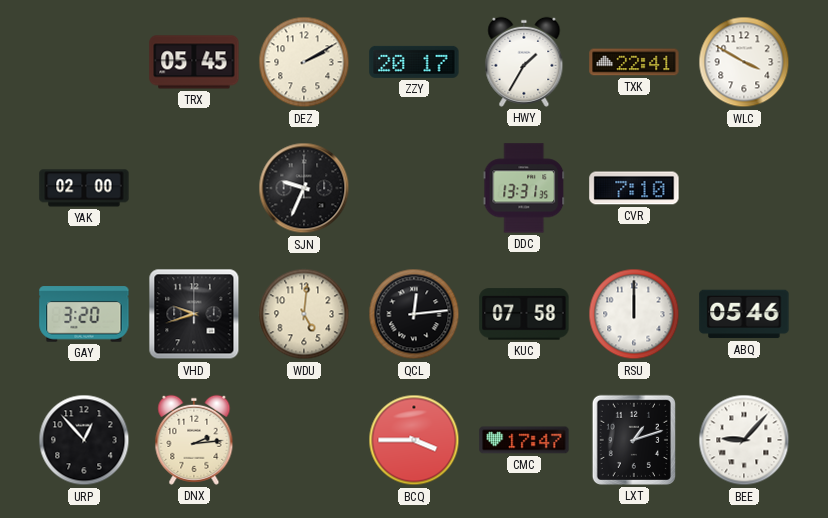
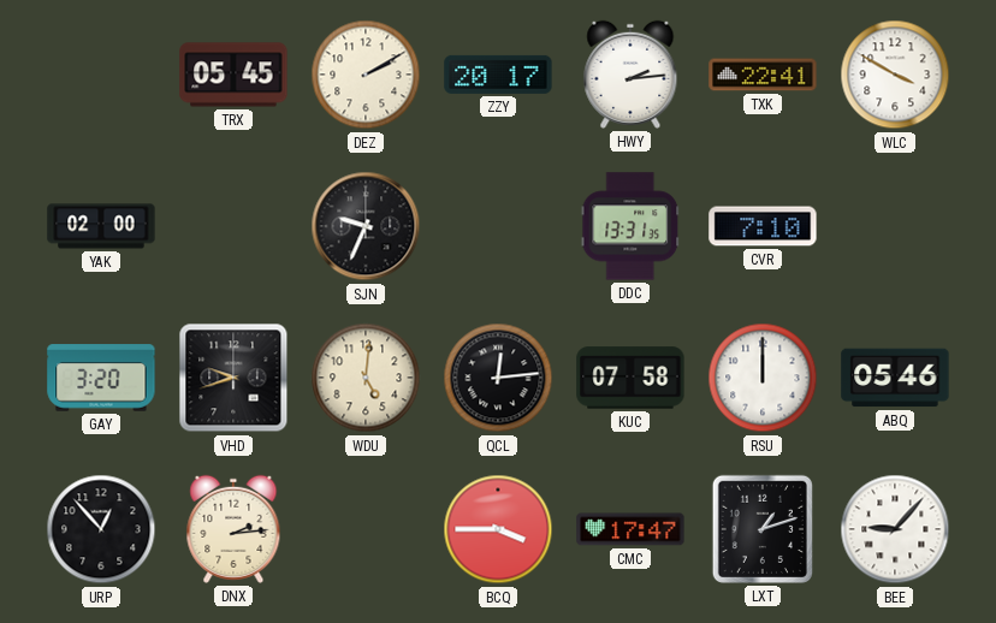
HWY: 1:35 -> 2:14
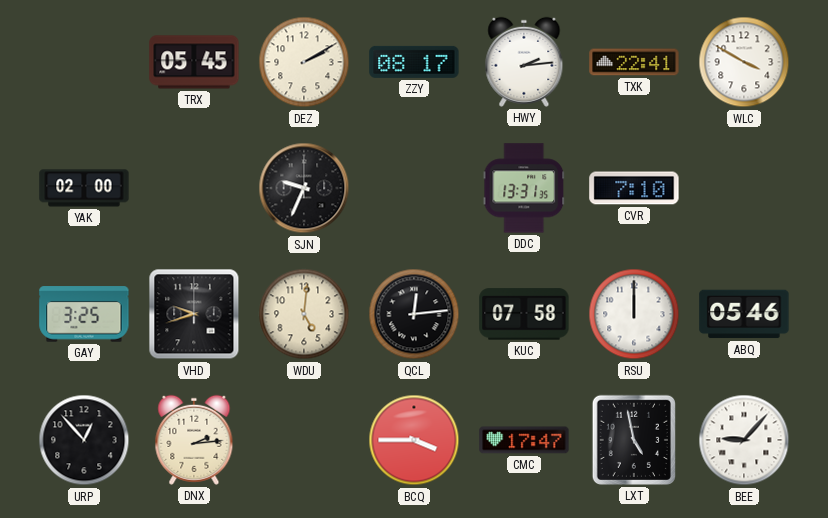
ZZY: 20:17 -> 08:17
GAY: 3:20 -> 3:25
LXT: 1:12 -> 4:58
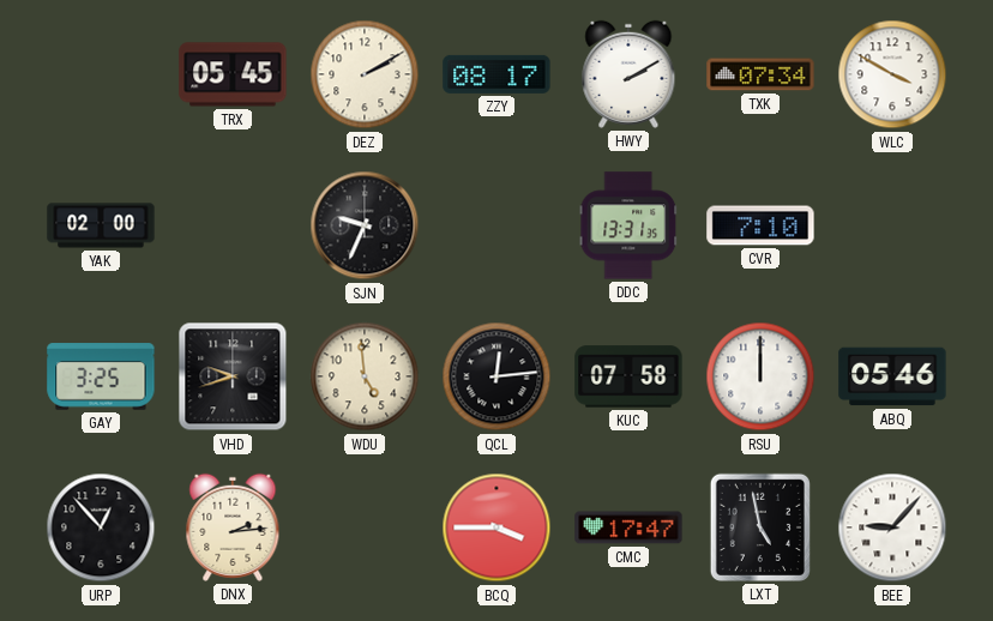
HWY: 2:14 -> 2:10
TXK: 22:41 -> 07:34
WDU: 5:01 -> 4:59
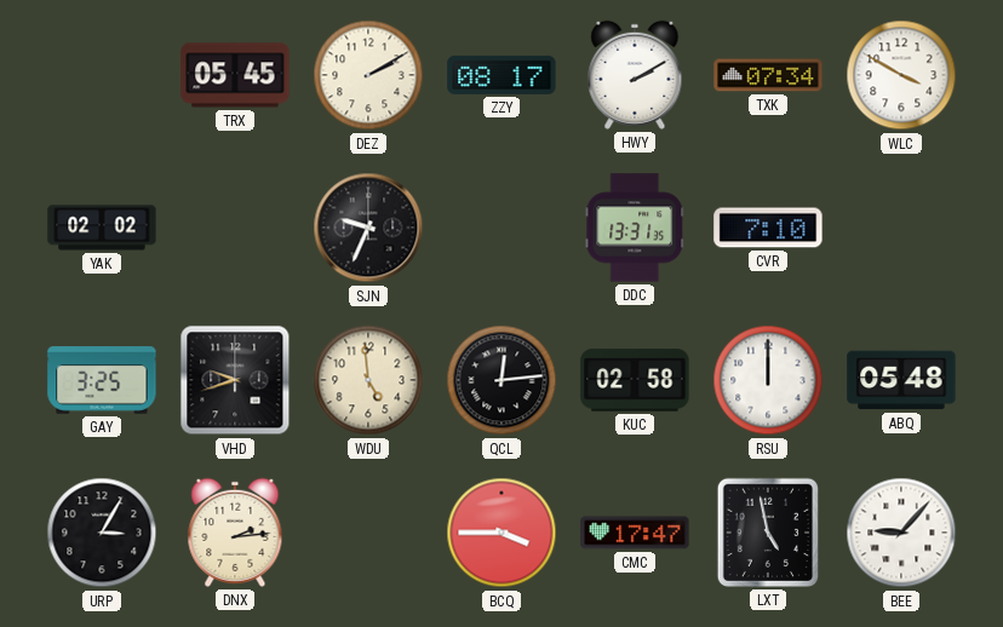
YAK: 02:00 -> 02:02
KUC: 07:58 -> 02:58
ABQ: 05:46 -> 05:48
URP: 12:53 -> 3:05
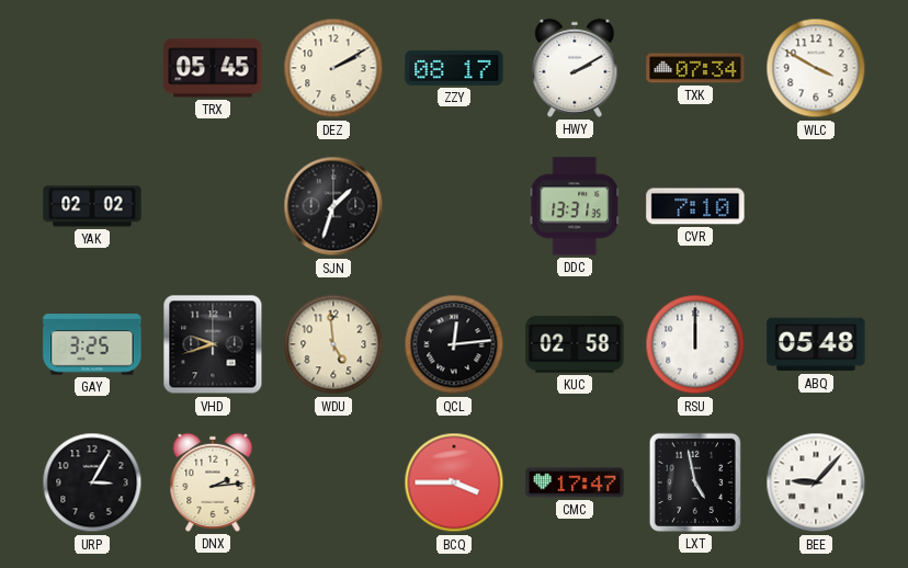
SJN: 9:34 -> 1:33
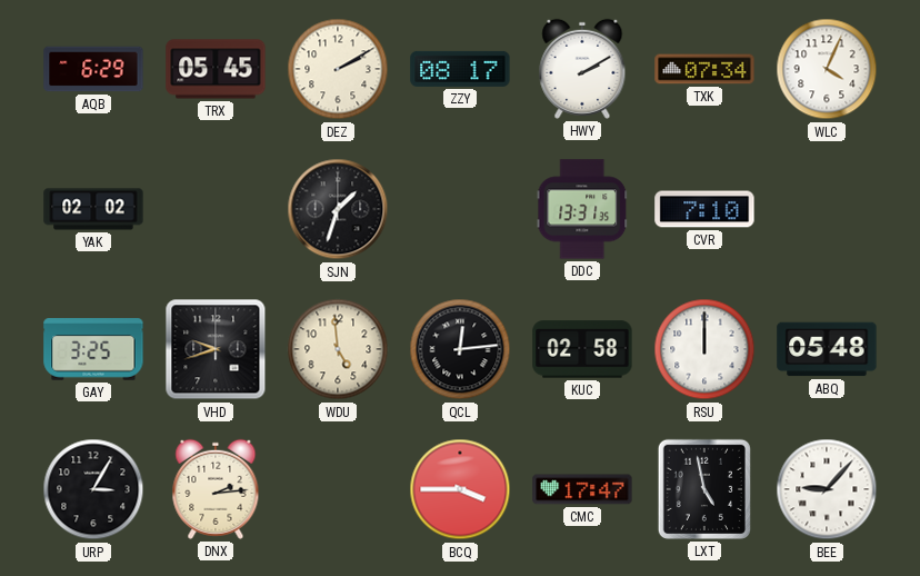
AQB: none -> 6:29
WLC: 3:50 -> 4:04
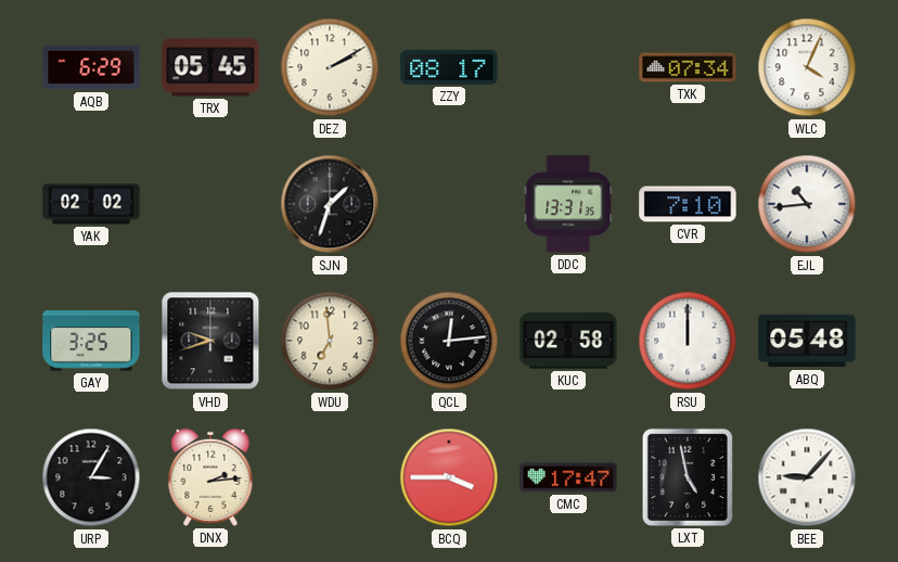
HWY: 2:10 -> none
EJL: none -> 10:44
WDU: 4:59 -> 6:59
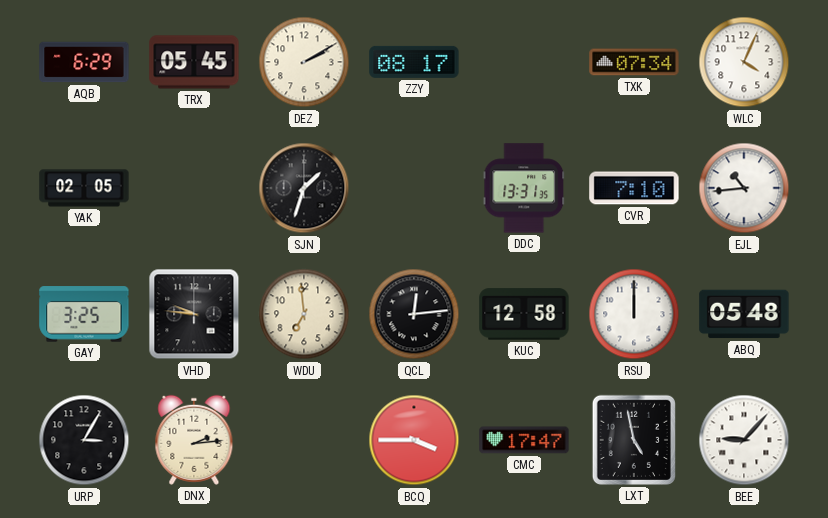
YAK: 02:02 -> 02:05
VHD: 9:42 -> 9:46
KUC: 02:58 -> 12:58
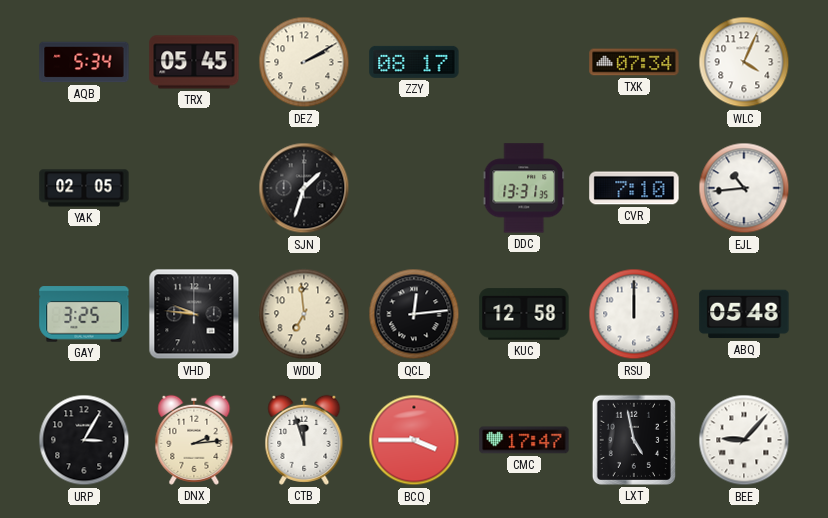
AQB: 6:29 -> 5:34
CTB: none -> 11:57
